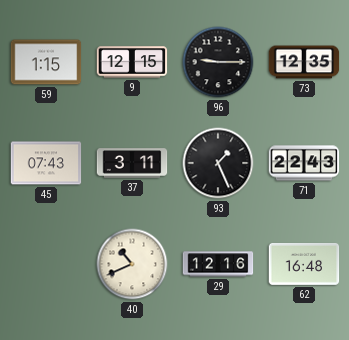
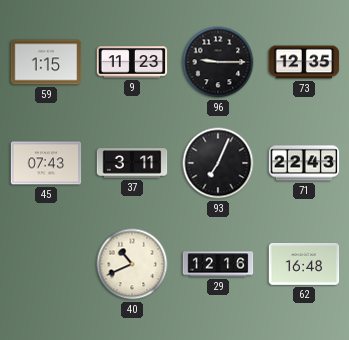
9: 12:15 -> 11:23
93: 1:26 -> 7:04
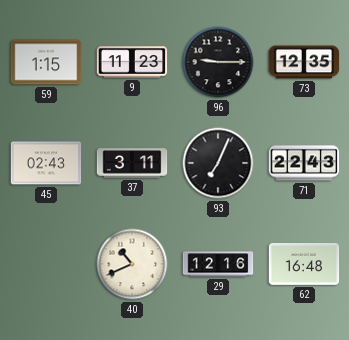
45: 07:43 -> 02:43
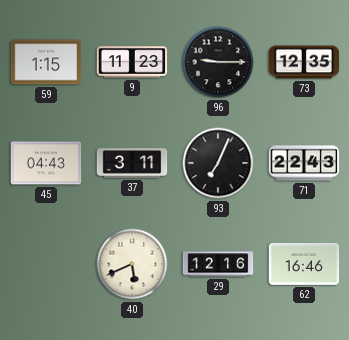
45: 02:43 -> 04:43
40: 10:41 -> 5:41
62: 16:48 -> 16:46
